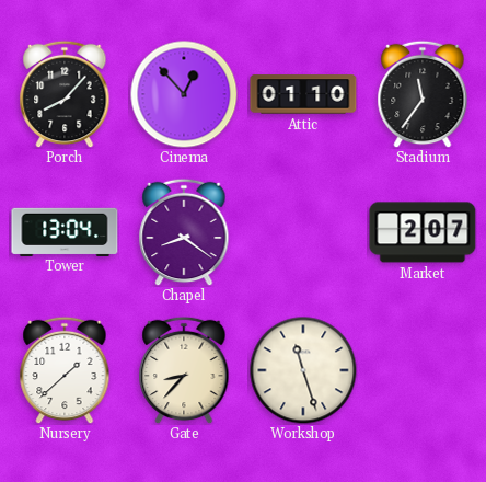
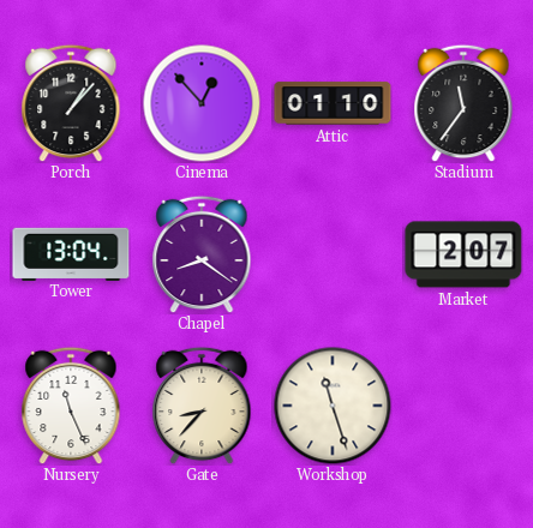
Porch: 8:07 -> 1:07
Nursery: 1:38 -> 11:26
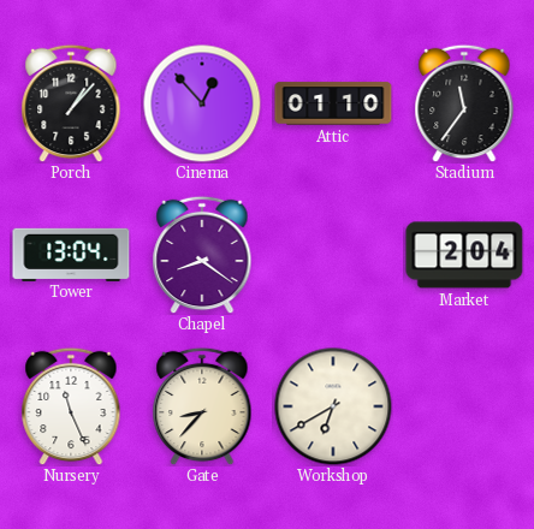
Market: 2:07 -> 2:04
Workshop: 11:27 -> 6:40
